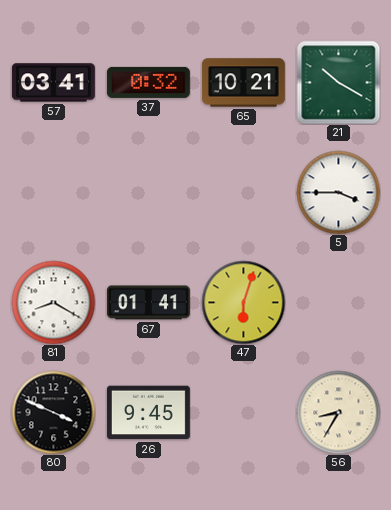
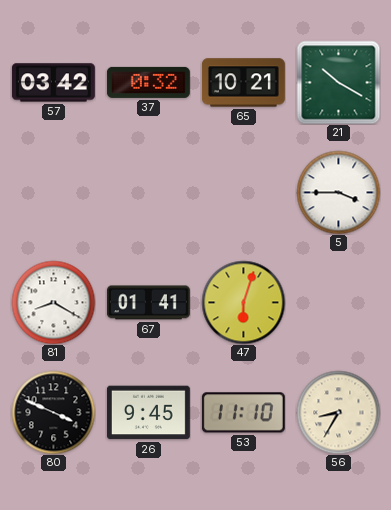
57: 03:41 -> 03:42
53: none -> 11:10
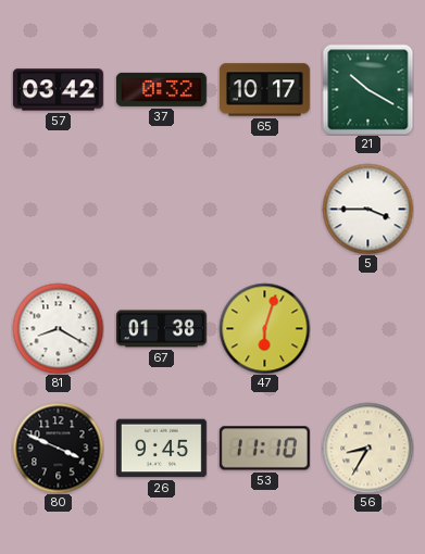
65: 10:21 -> 10:17
67: 01:41 -> 01:38
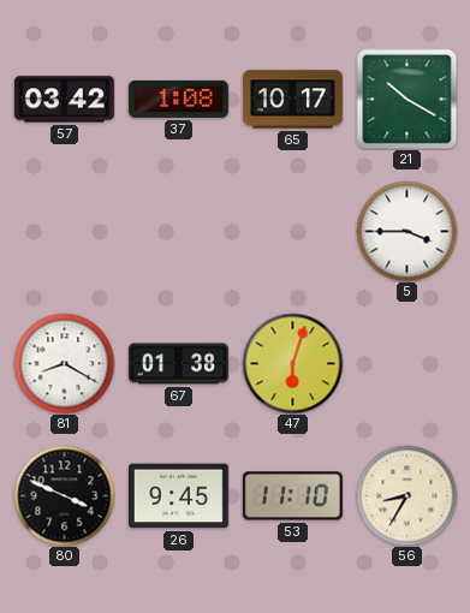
37: 0:32 -> 1:08
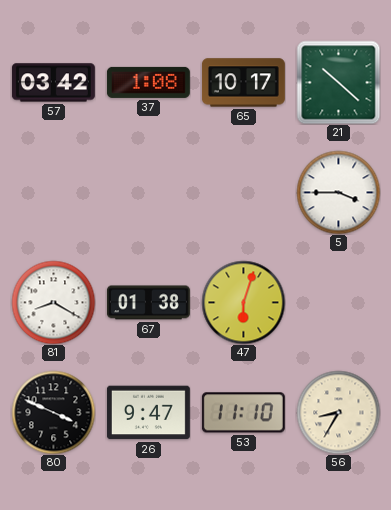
21: 10:20 -> 10:22
26: 9:45 -> 9:47
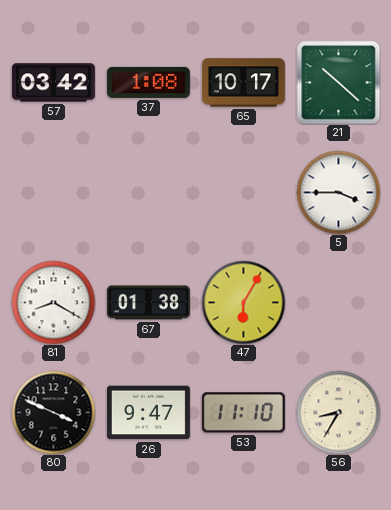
47: 6:03 -> 6:05
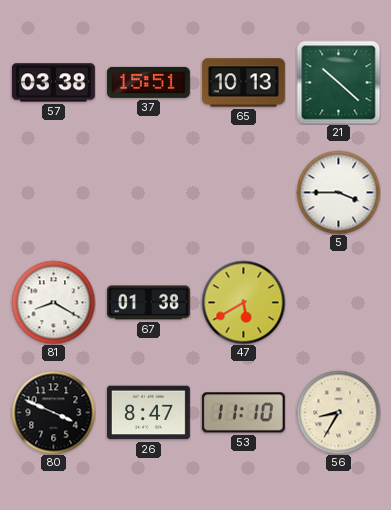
57: 03:42 -> 03:38
37: 1:08 -> 15:51
65: 10:17 -> 10:13
47: 6:05 -> 5:40
26: 9:47 -> 8:47
